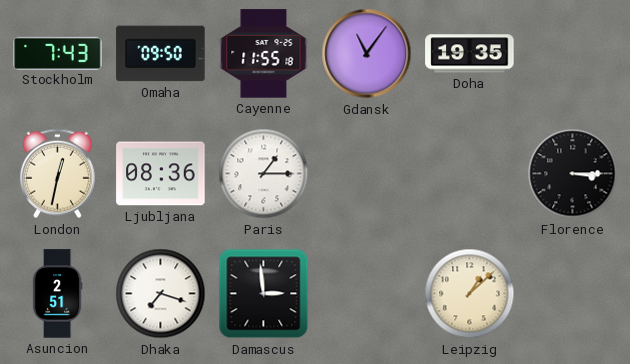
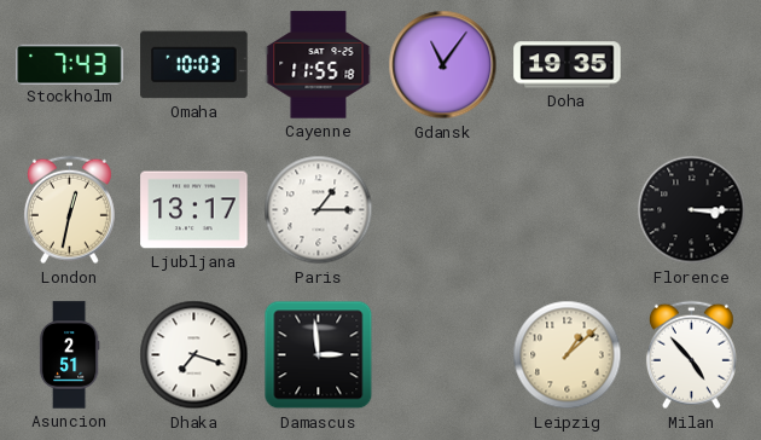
Omaha: 09:50 -> 10:03
Ljubljana: 08:36 -> 13:17
Milan: none -> 4:53
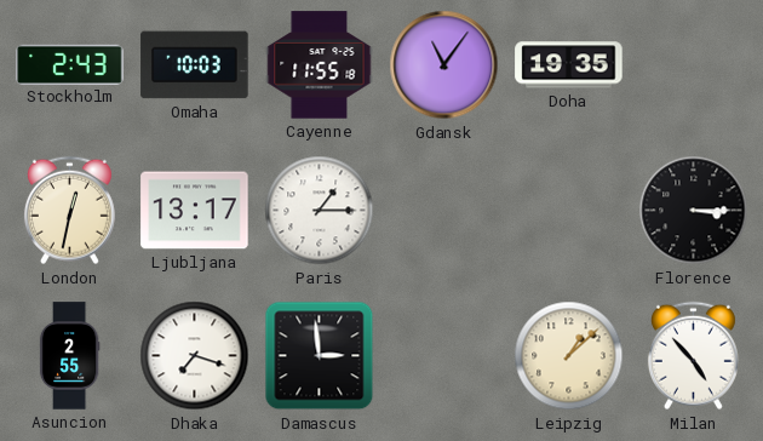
Stockholm: 7:43 -> 2:43
Asuncion: 2:51 -> 2:55
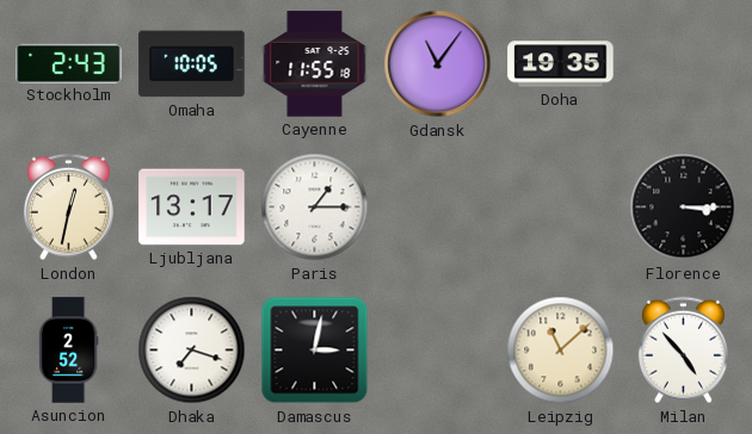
Omaha: 10:03 -> 10:05
Asuncion: 2:55 -> 2:52
Damascus: 2:59 -> 3:02
Leipzig: 1:08 -> 11:08
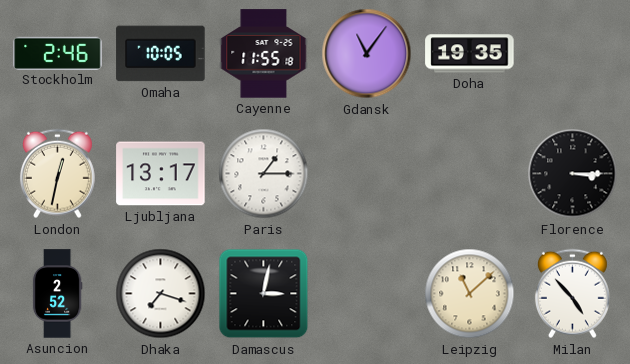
Stockholm: 2:43 -> 2:46
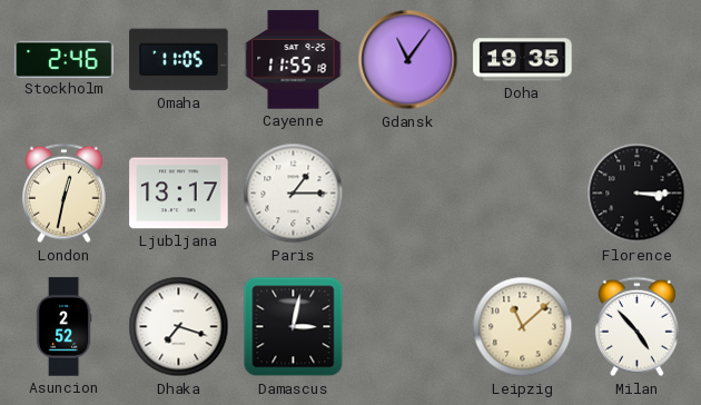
Omaha: 10:05 -> 11:05
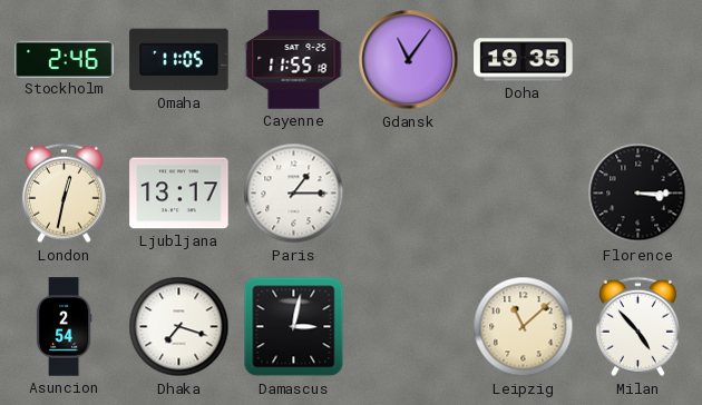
Asuncion: 2:52 -> 2:54
